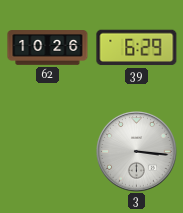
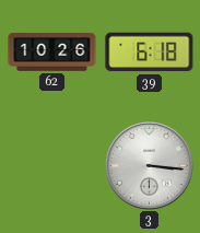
39: 6:29 -> 6:18
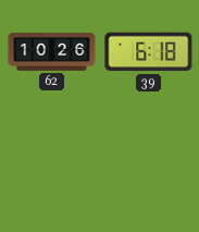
3: 3:16 -> none
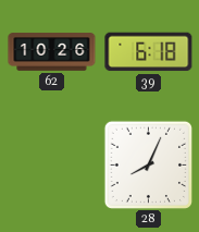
28: none -> 8:04
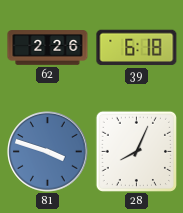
62: 10:26 -> 2:26
81: none -> 3:48
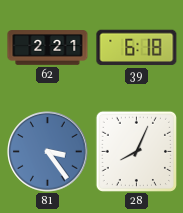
62: 2:26 -> 2:21
81: 3:48 -> 3:24
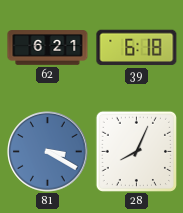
62: 2:21 -> 6:21
81: 3:24 -> 3:20
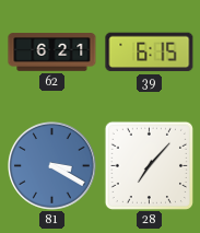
39: 6:18 -> 6:15
28: 8:04 -> 7:07
